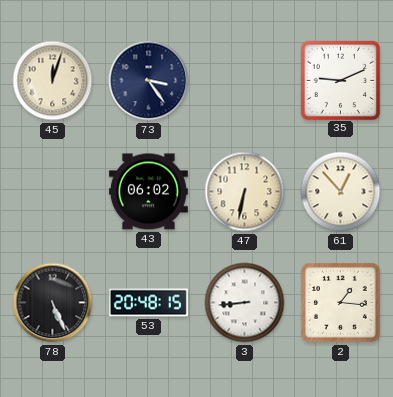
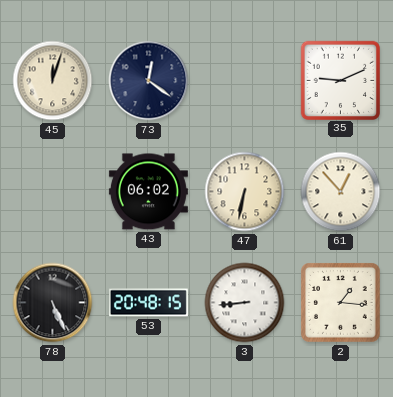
73: 3:24 -> 12:21
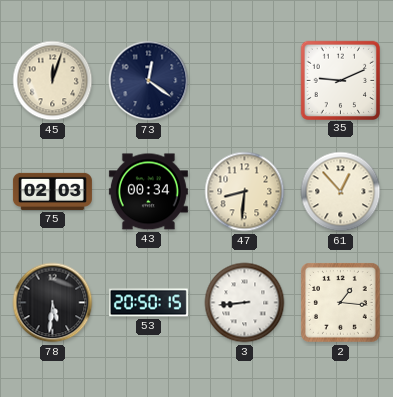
75: none -> 02:03
43: 06:02 -> 00:34
47: 6:32 -> 8:31
78: 5:26 -> 5:31
53: 20:48 -> 20:50
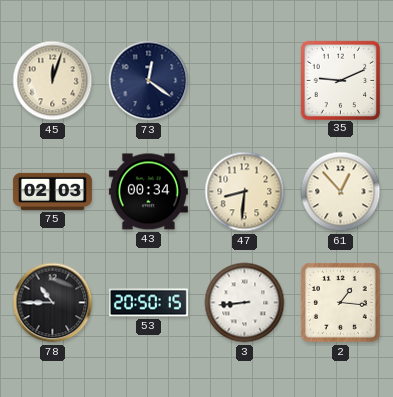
78: 5:31 -> 10:45
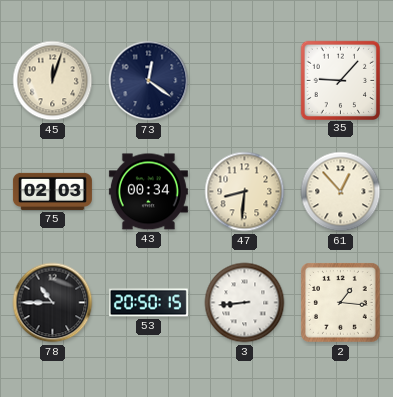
35: 9:11 -> 9:07
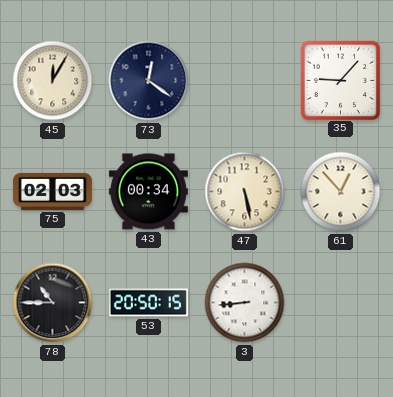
45: 12:03 -> 12:05
47: 8:31 -> 5:28
2: 1:16 -> none
